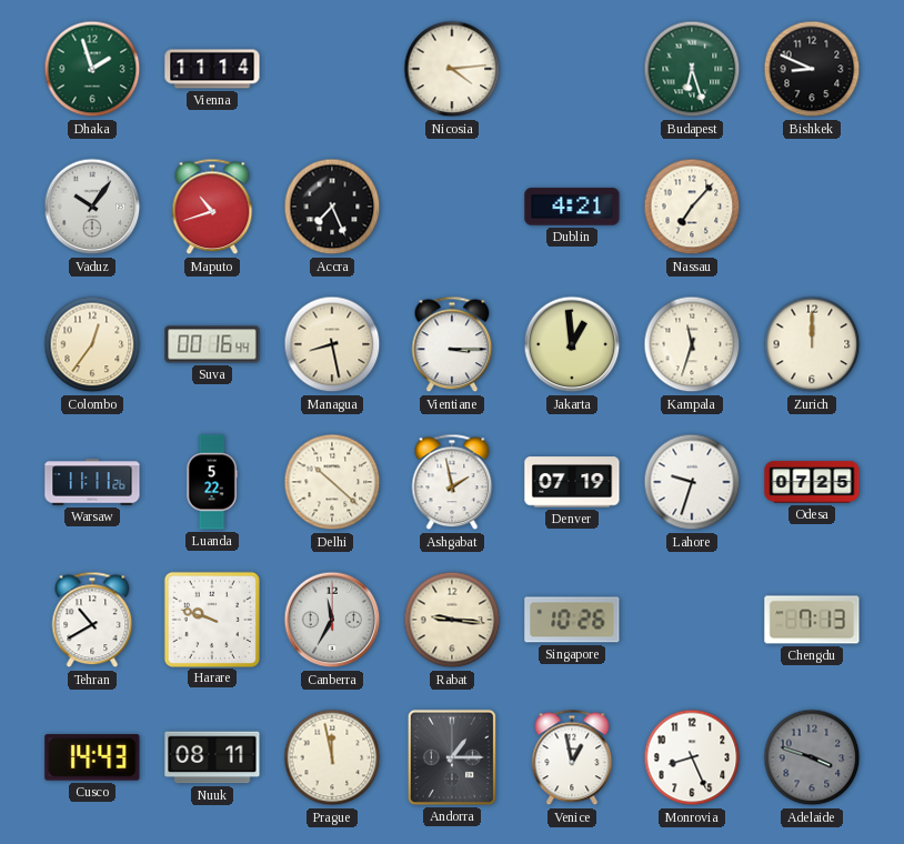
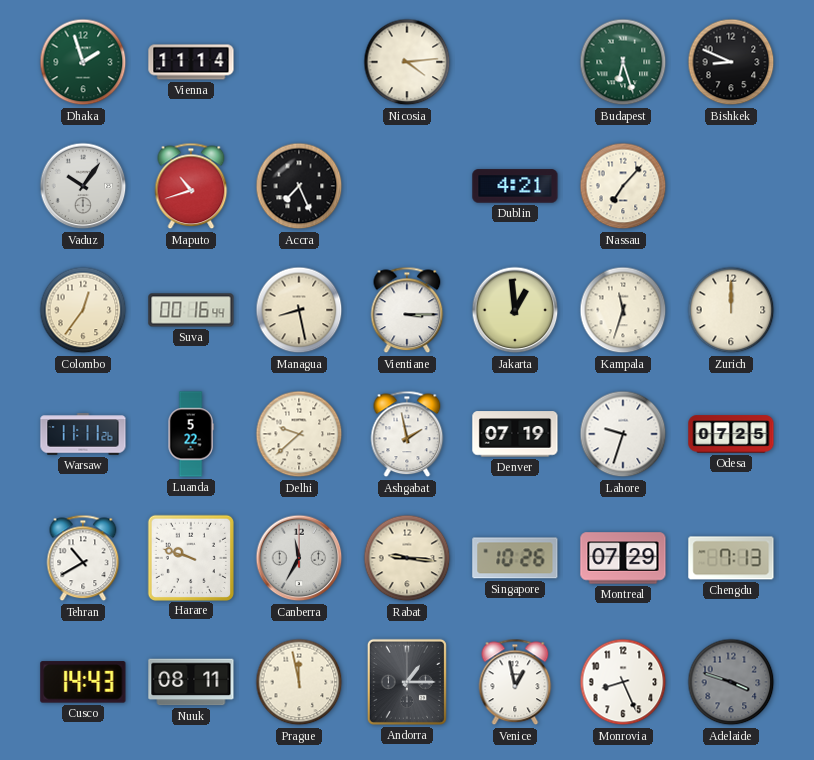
Delhi: 10:22 -> 9:38
Montreal: none -> 07:29
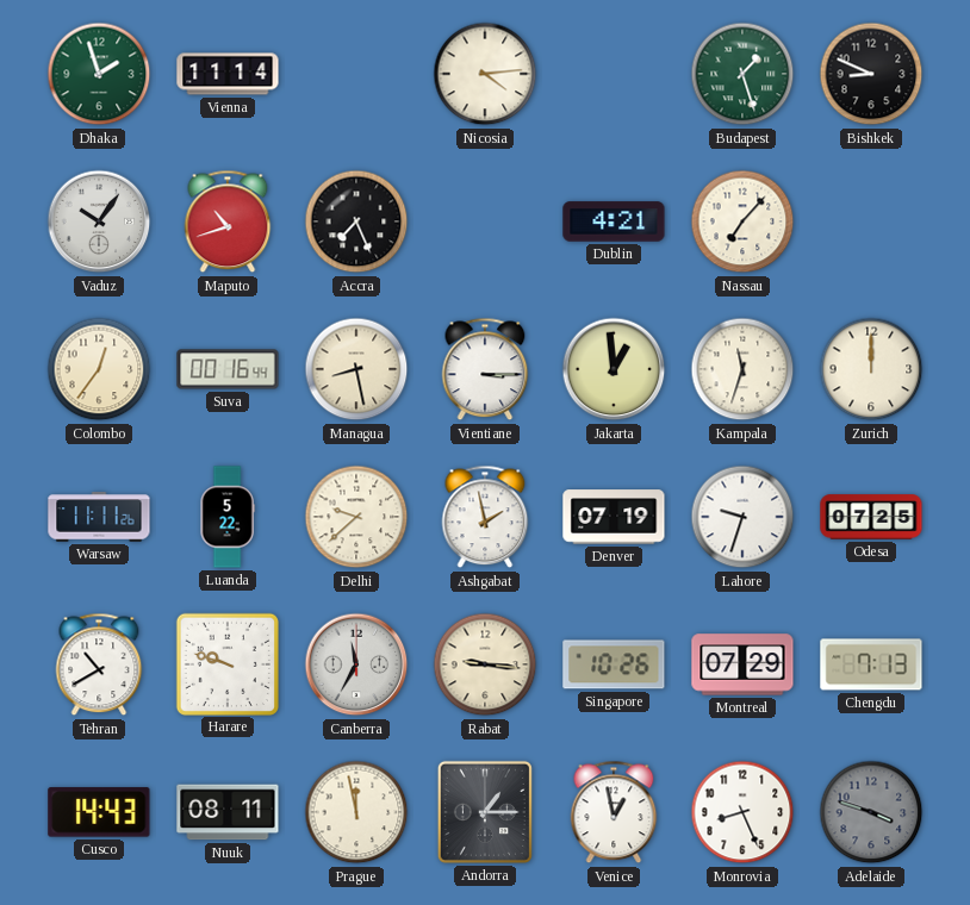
Budapest: 6:27 -> 1:27
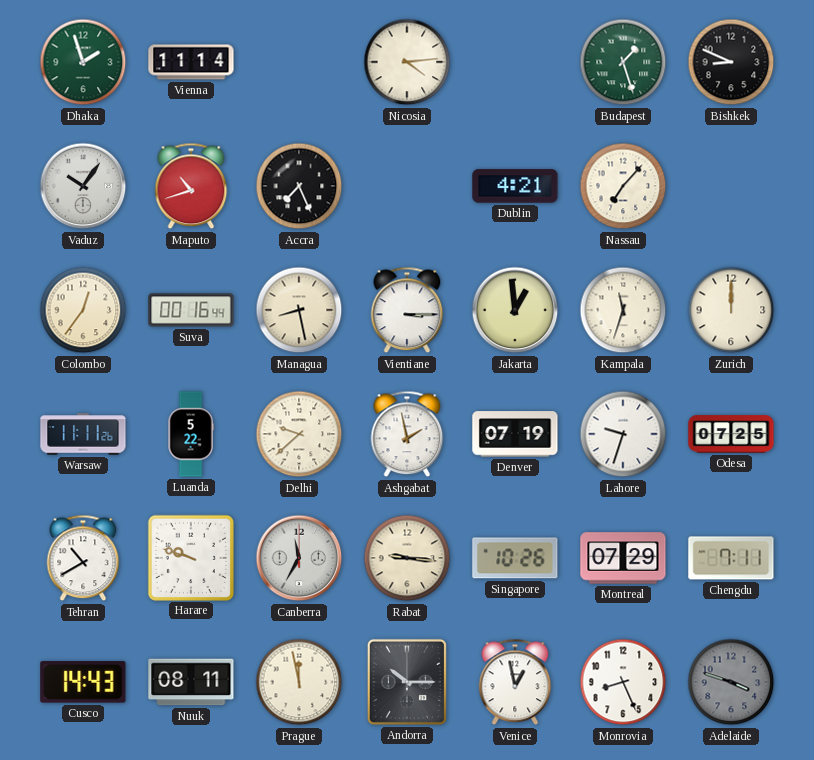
Chengdu: 7:13 -> 7:11
Andorra: 1:15 -> 10:15
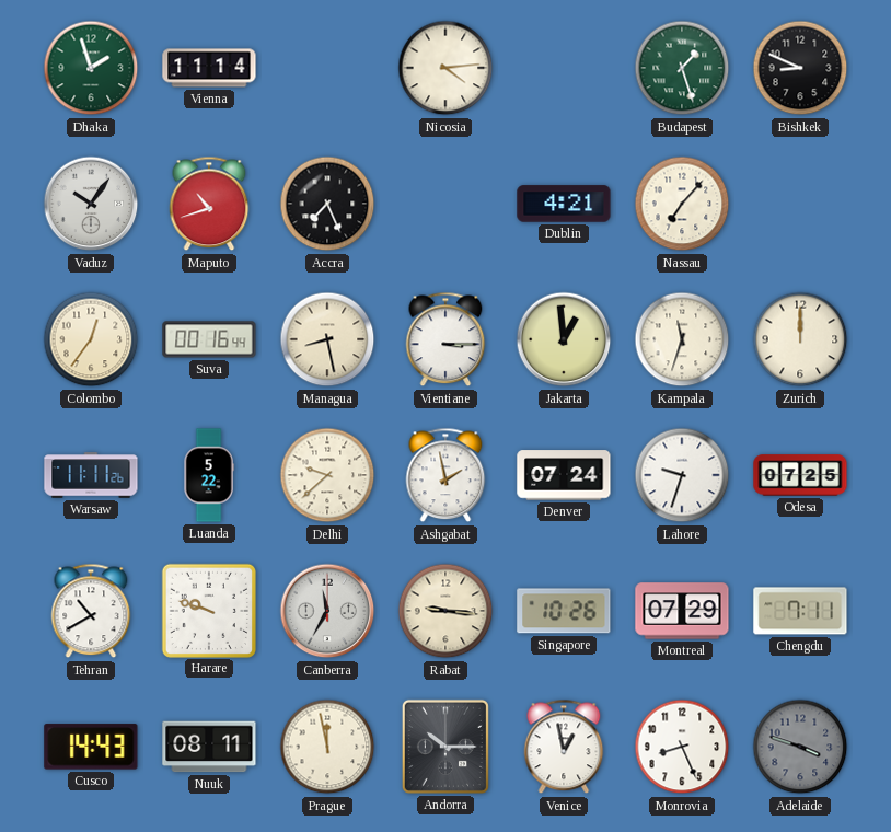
Denver: 07:19 -> 07:24
